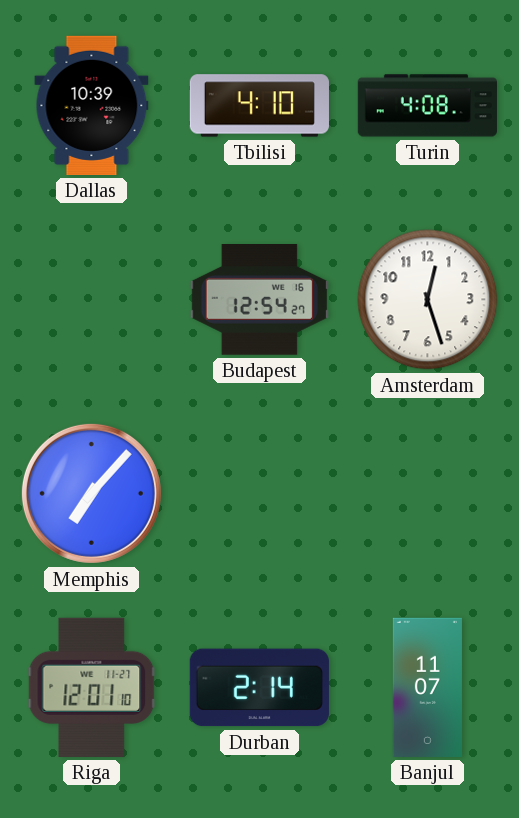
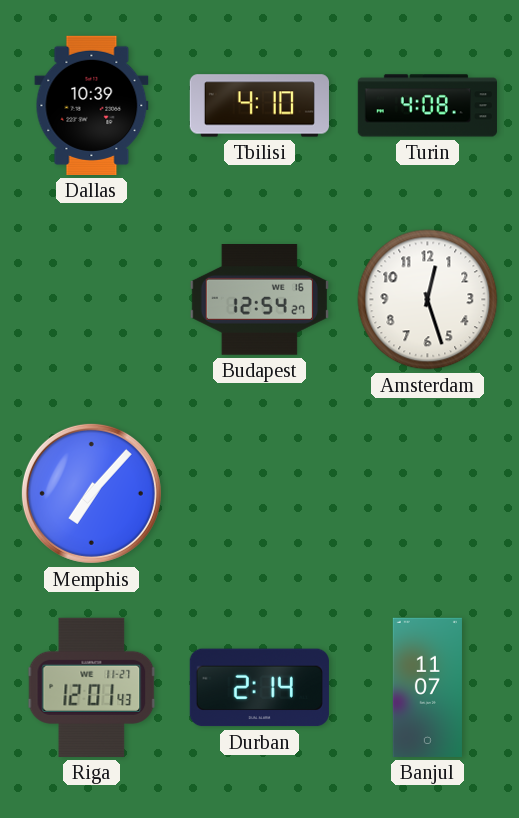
Riga: 12:01:10 -> 12:01:43
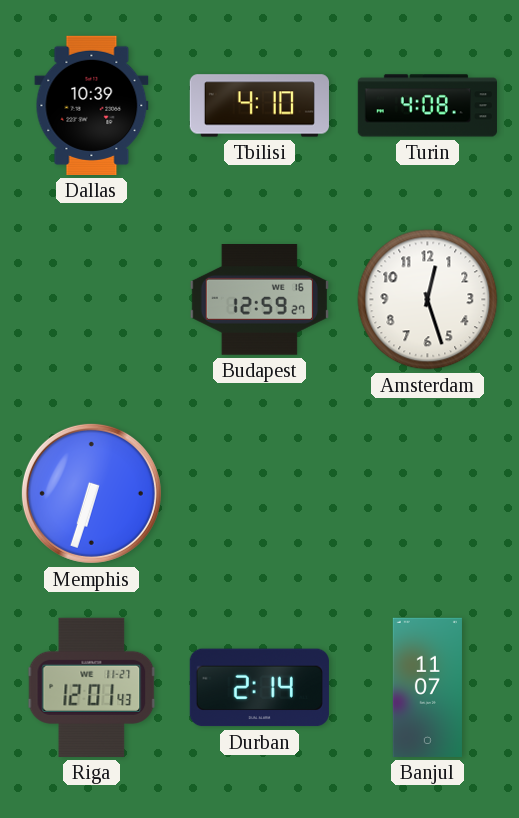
Budapest: 12:54 -> 12:59
Memphis: 7:07 -> 6:33
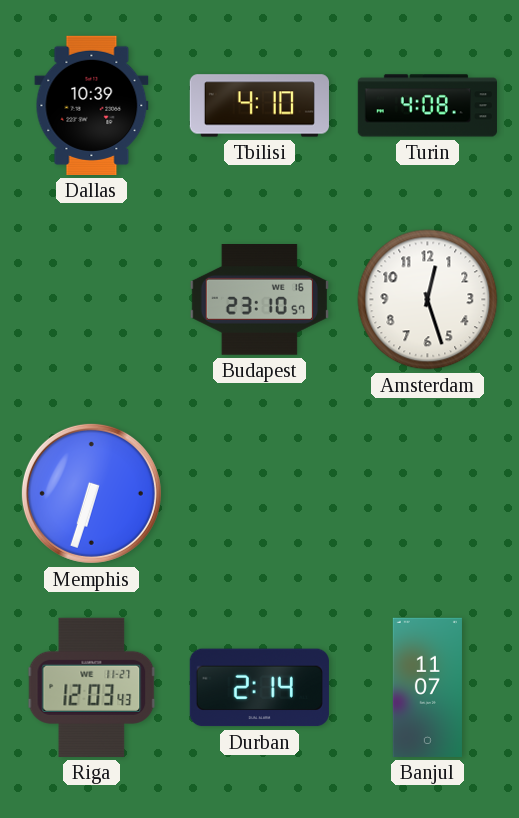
Budapest: 12:59 -> 23:10
Riga: 12:01 -> 12:03
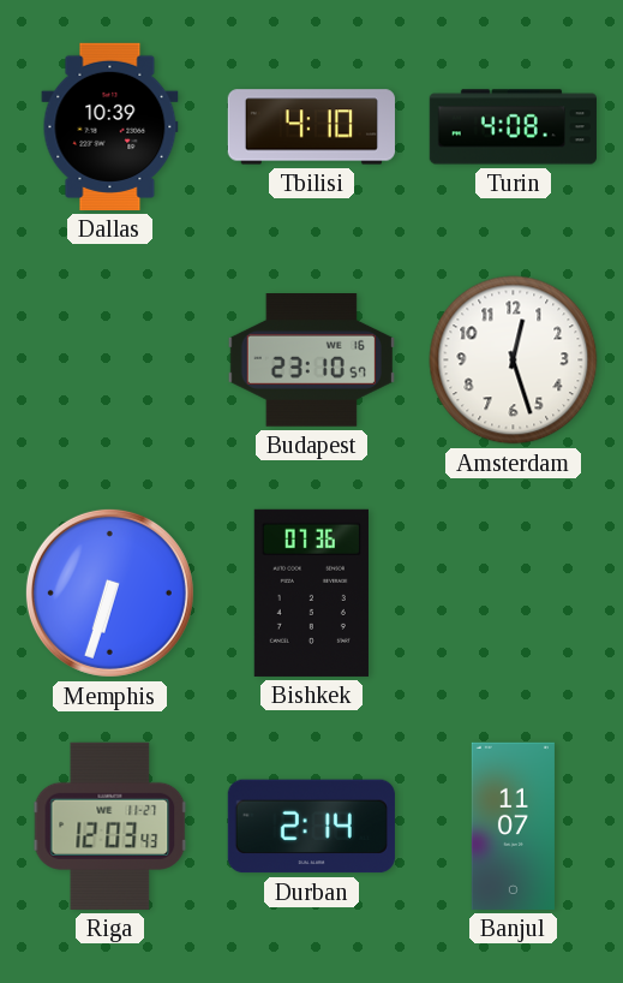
Bishkek: none -> 07:36
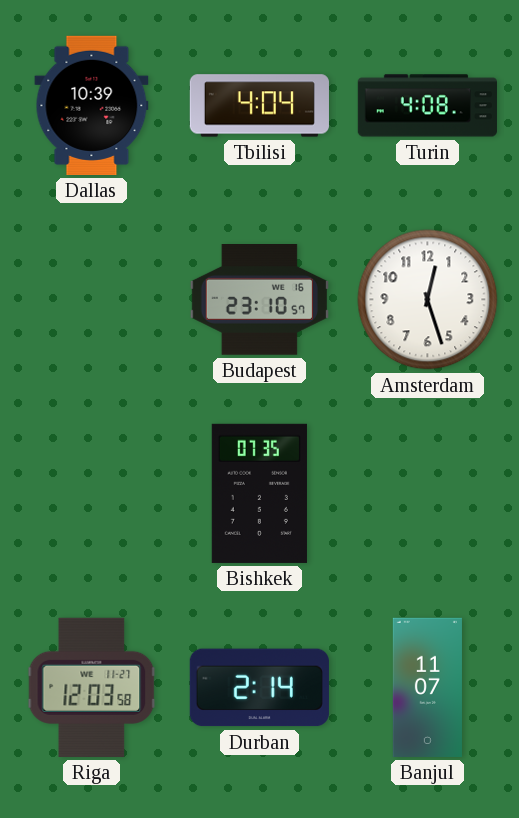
Tbilisi: 4:10 -> 4:04
Memphis: 6:33 -> none
Bishkek: 07:36 -> 07:35
Riga: 12:03:43 -> 12:03:58
